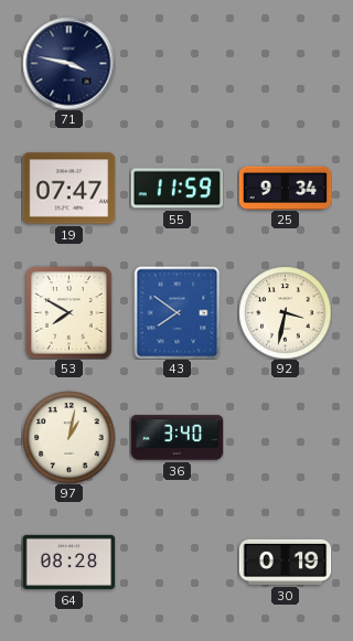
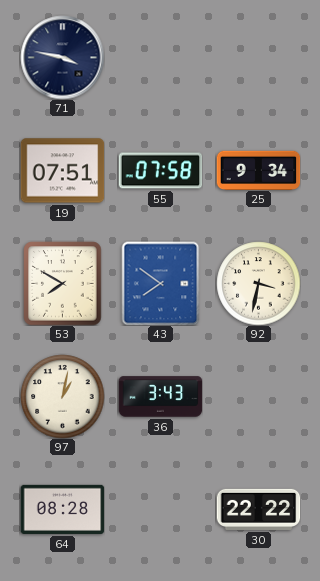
19: 07:47 -> 07:51
55: 11:59 -> 07:58
36: 3:40 -> 3:43
30: 0:19 -> 22:22
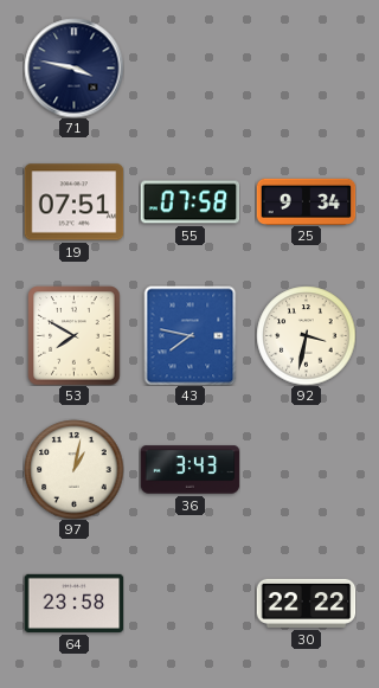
43: 7:51 -> 7:47
64: 08:28 -> 23:58
